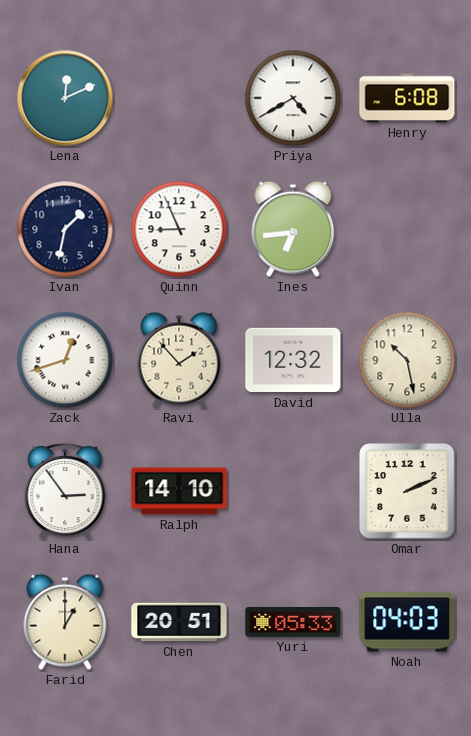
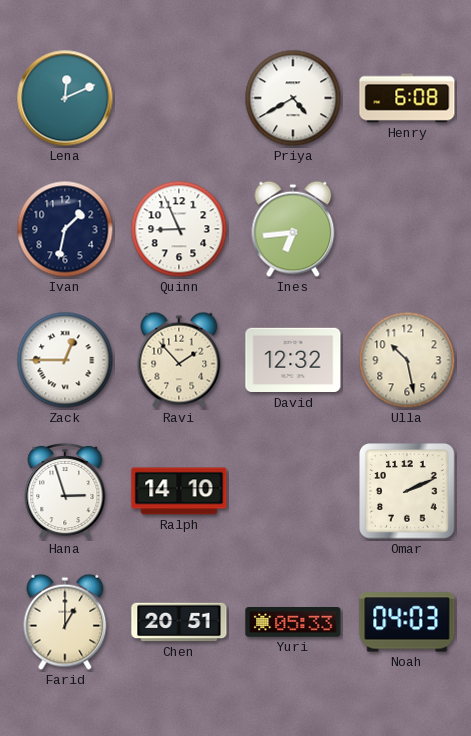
Zack: 12:42 -> 12:45
Hana: 2:54 -> 2:57
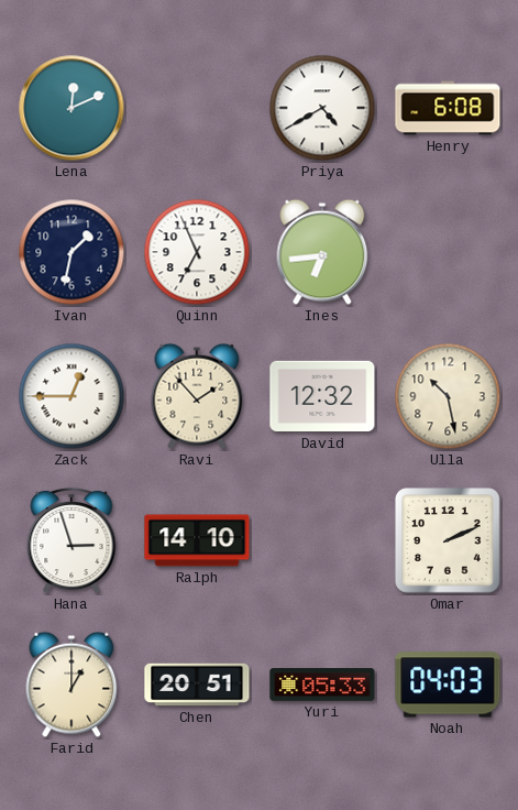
Quinn: 8:56 -> 6:56
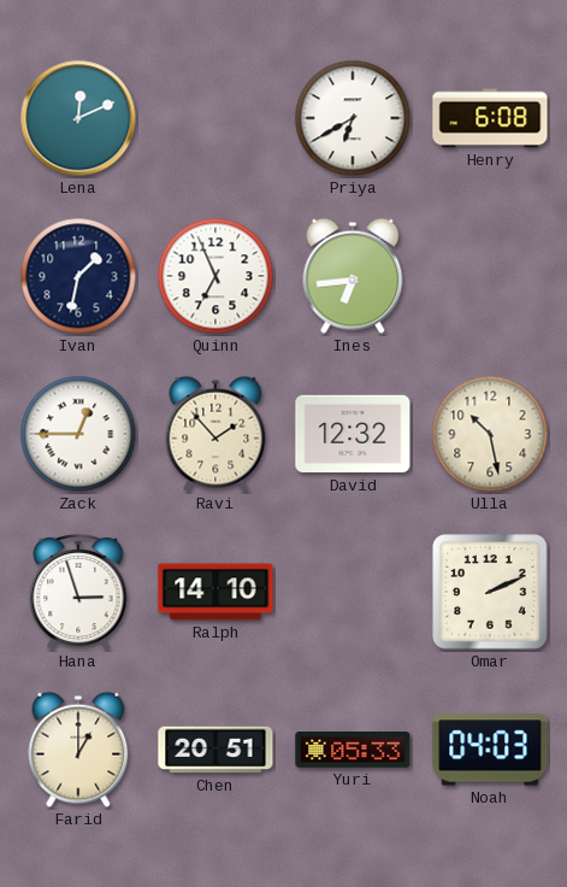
Priya: 4:40 -> 6:40
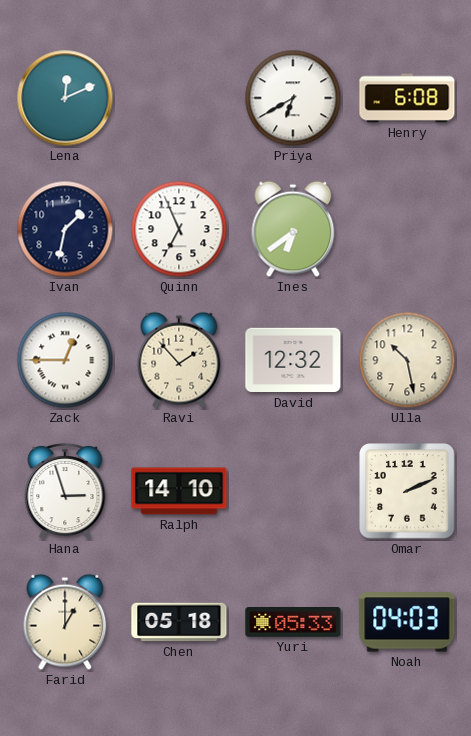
Ines: 6:44 -> 6:39
Chen: 20:51 -> 05:18
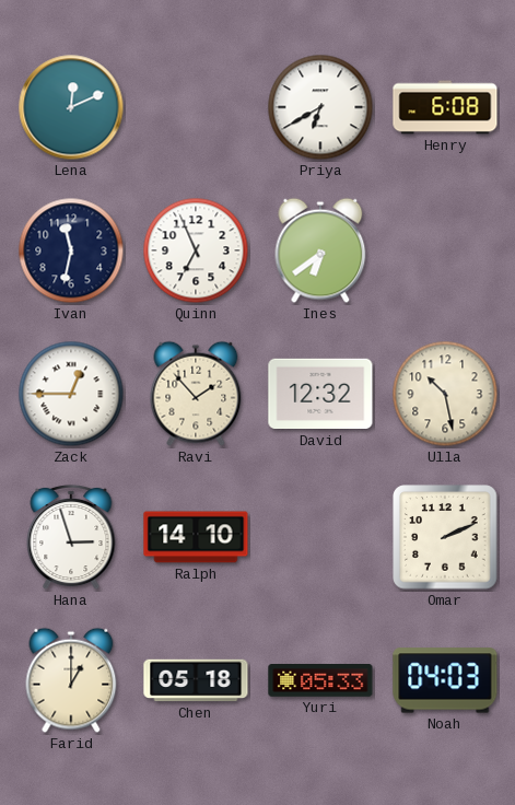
Ivan: 1:32 -> 11:32
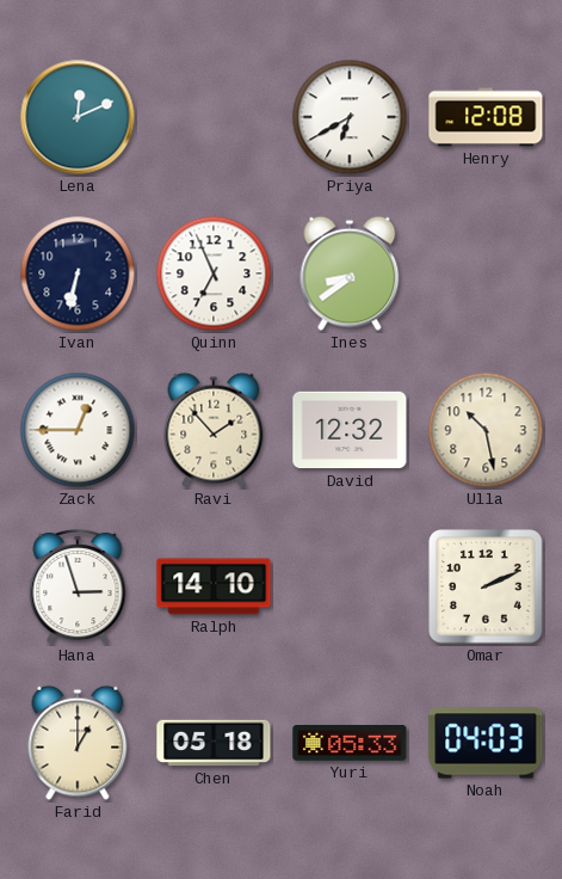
Henry: 6:08 -> 12:08
Ivan: 11:32 -> 6:32
Ines: 6:39 -> 8:39
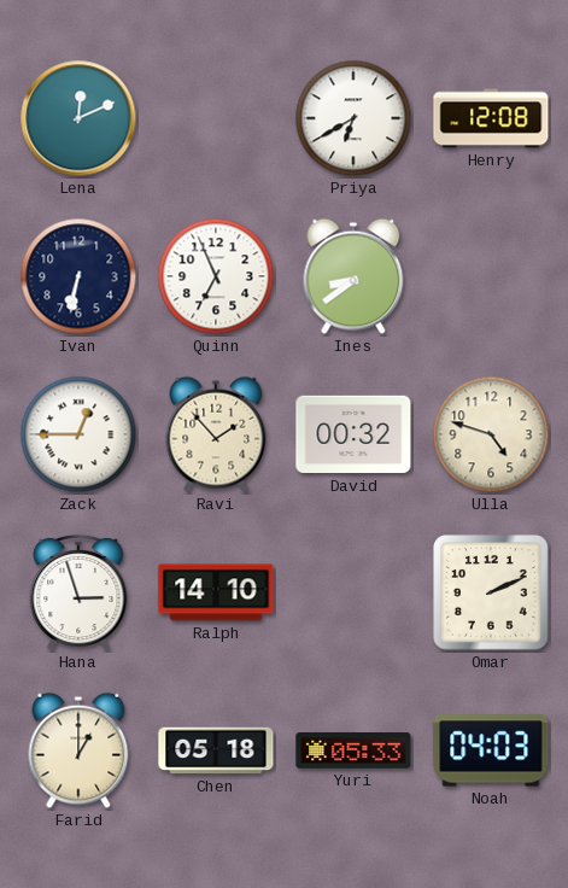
David: 12:32 -> 00:32
Ulla: 10:28 -> 4:48
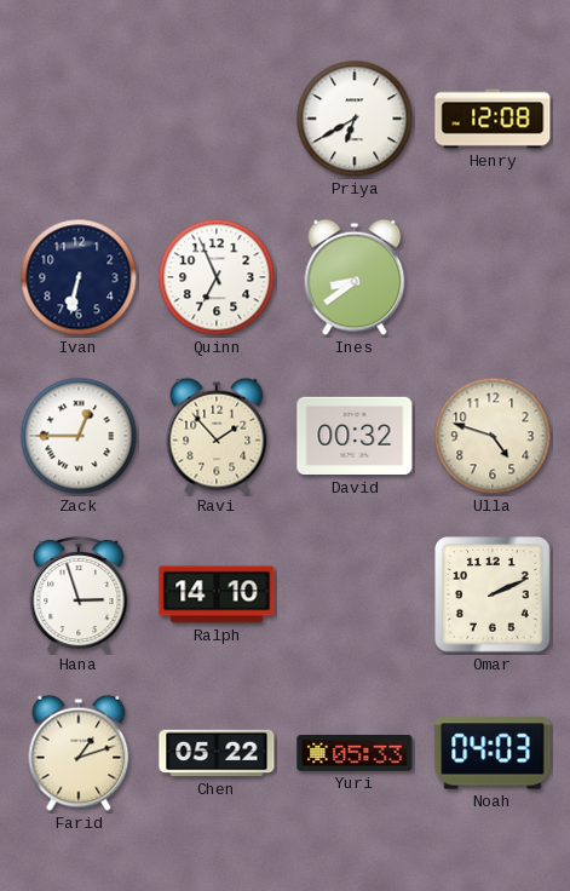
Lena: 12:11 -> none
Farid: 1:00 -> 1:12
Chen: 05:18 -> 05:22
